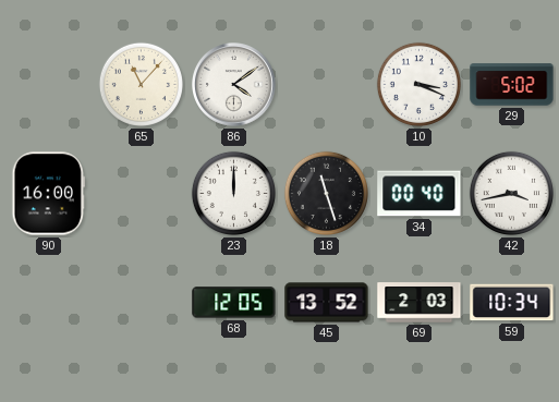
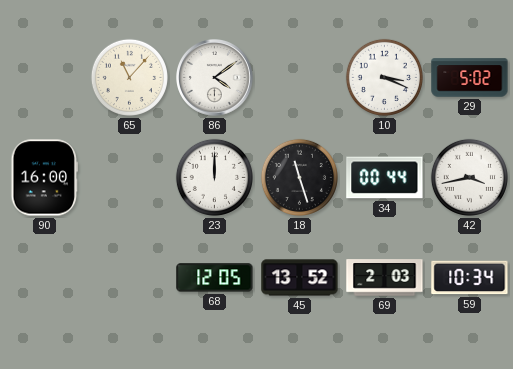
34: 00:40 -> 00:44
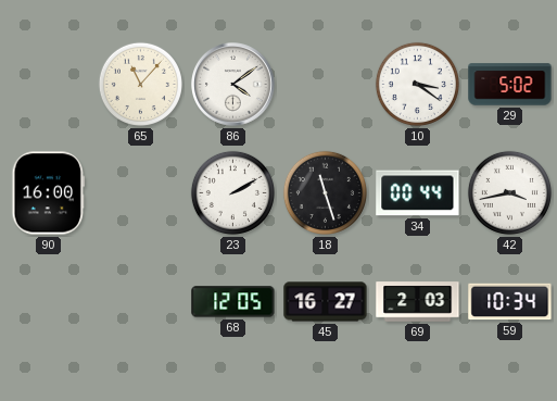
10: 3:19 -> 3:21
23: 12:00 -> 2:10
45: 13:52 -> 16:27
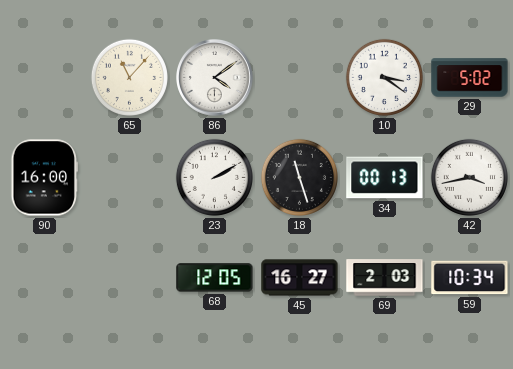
34: 00:44 -> 00:13
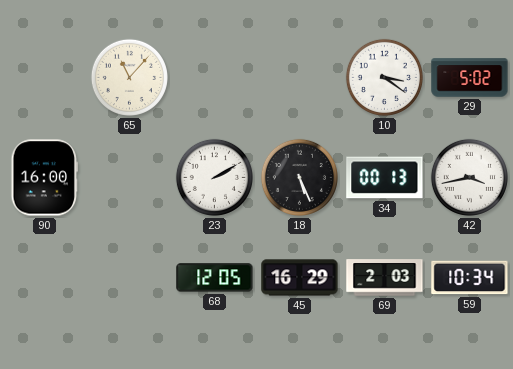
86: 4:09 -> none
18: 11:27 -> 5:26
45: 16:27 -> 16:29
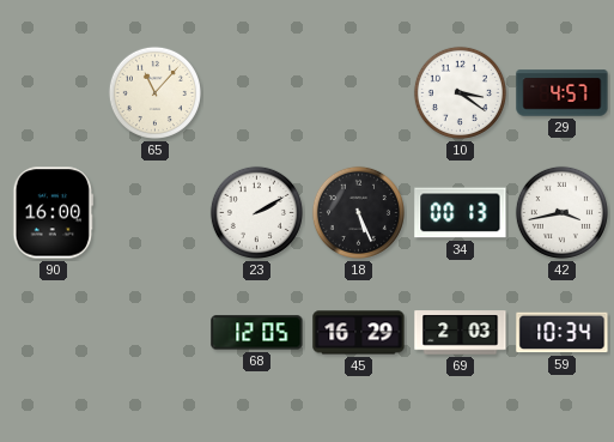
29: 5:02 -> 4:57
